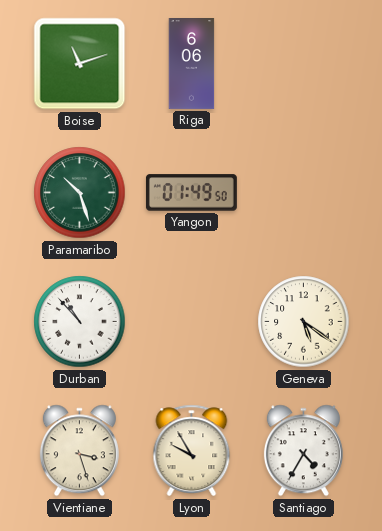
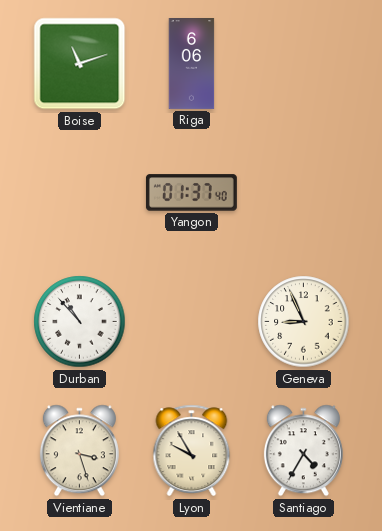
Paramaribo: 10:27 -> none
Yangon: 01:49 -> 01:37
Geneva: 5:21 -> 8:56
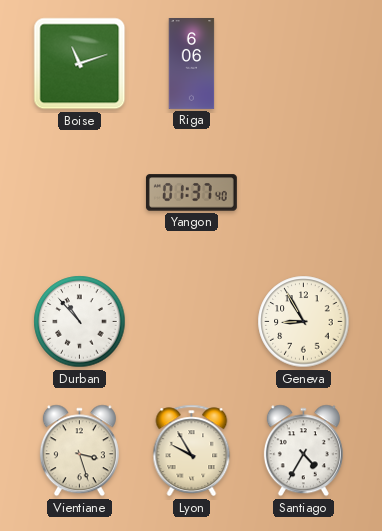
Geneva: 8:56 -> 8:55
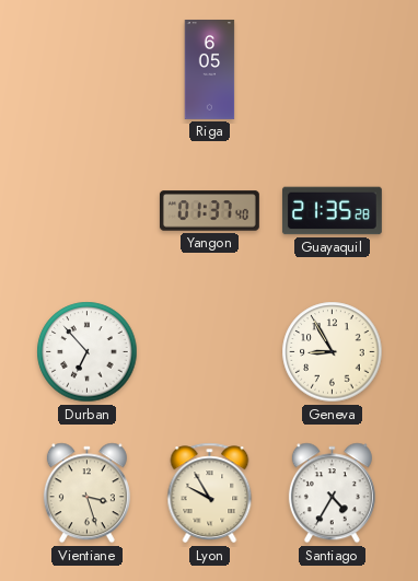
Boise: 11:12 -> none
Riga: 6:06 -> 6:05
Guayaquil: none -> 21:35
Durban: 10:53 -> 6:53
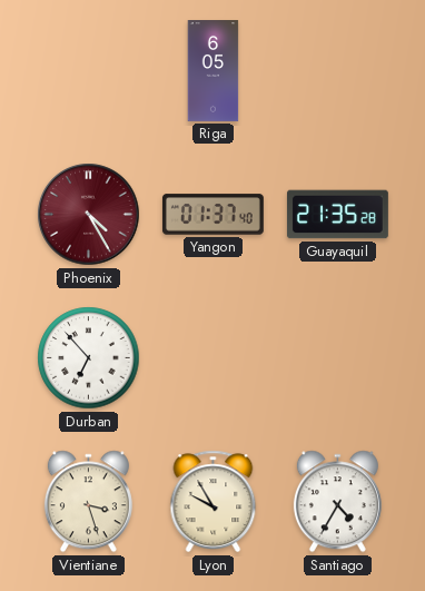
Phoenix: none -> 4:25
Geneva: 8:55 -> none
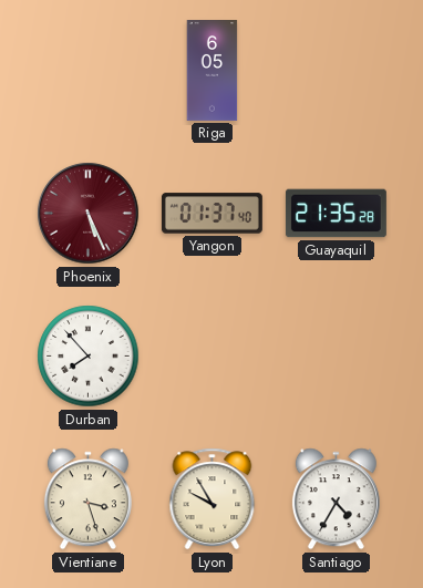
Phoenix: 4:25 -> 5:26
Durban: 6:53 -> 7:53
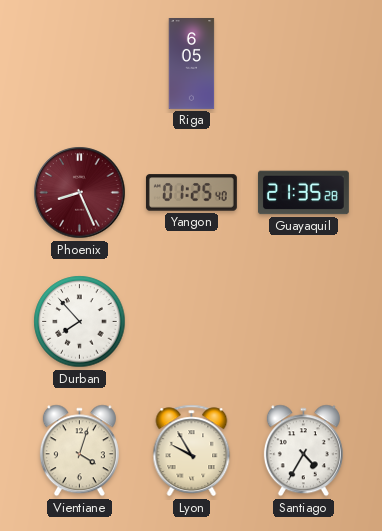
Phoenix: 5:26 -> 8:26
Yangon: 01:37 -> 01:25
Vientiane: 3:27 -> 4:03
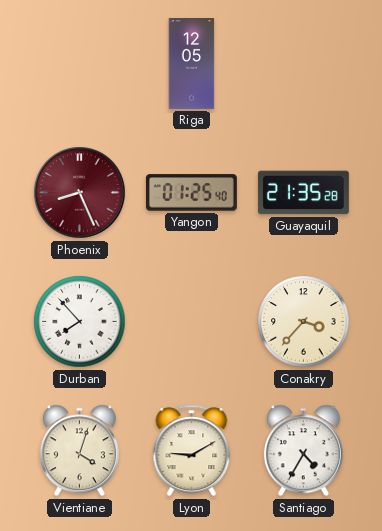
Riga: 6:05 -> 12:05
Conakry: none -> 3:37
Lyon: 9:55 -> 9:10
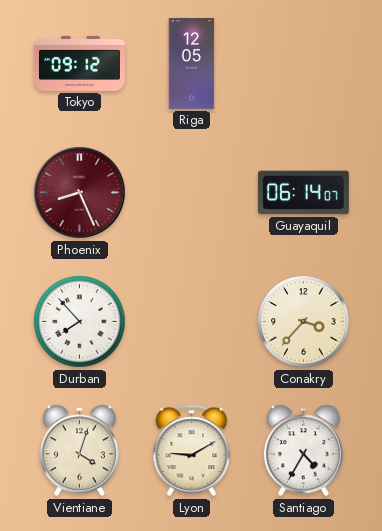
Tokyo: none -> 09:12
Yangon: 01:25 -> none
Guayaquil: 21:35 -> 06:14
